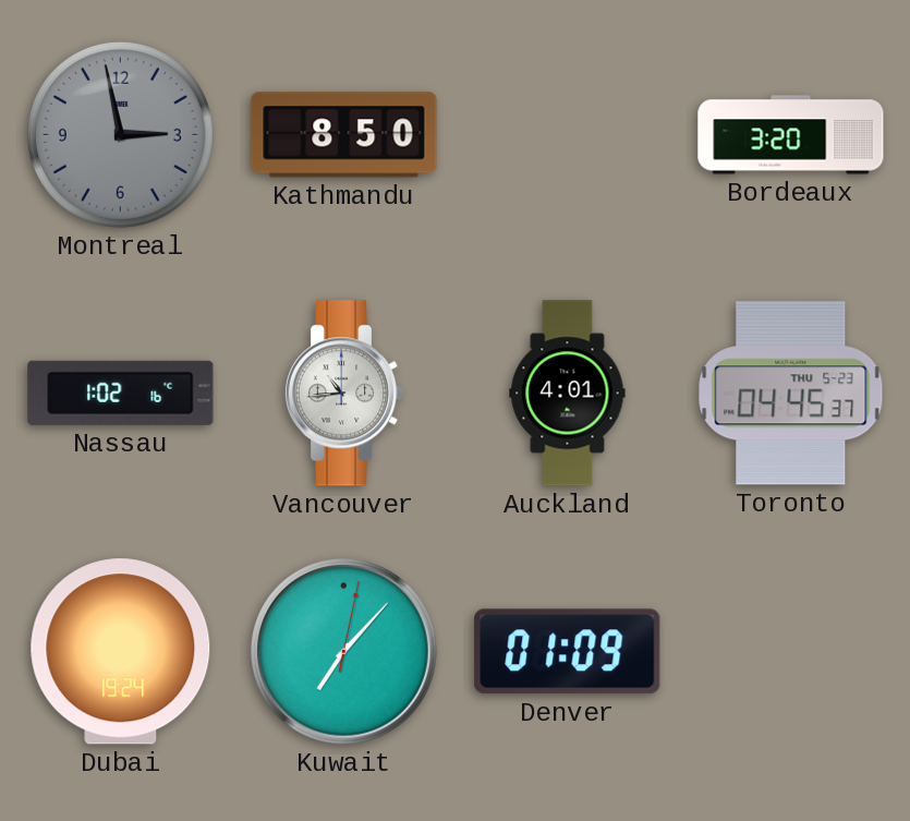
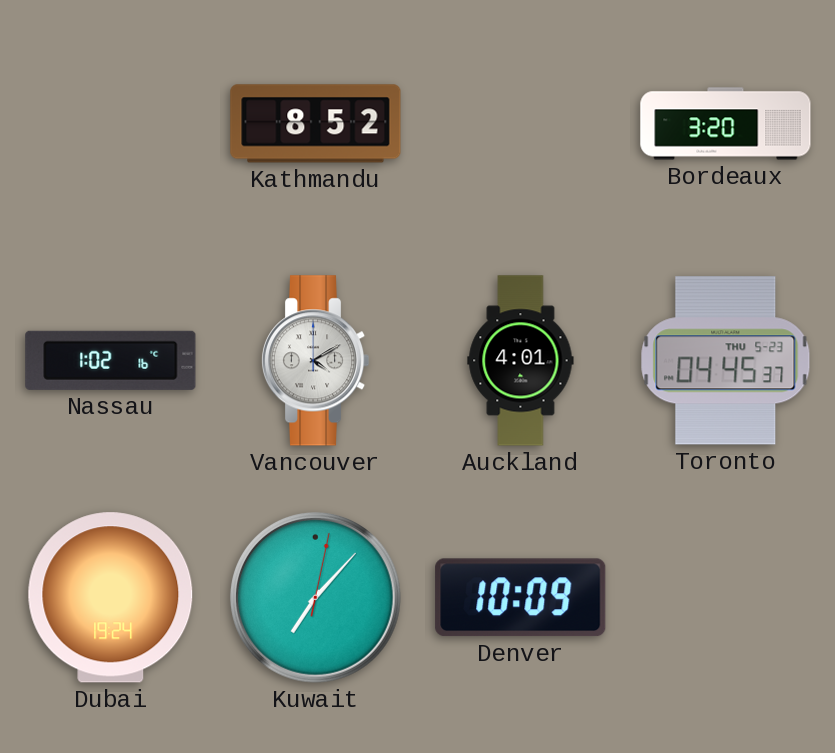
Montreal: 2:58 -> none
Kathmandu: 8:50 -> 8:52
Vancouver: 10:44 -> 4:10
Denver: 01:09 -> 10:09
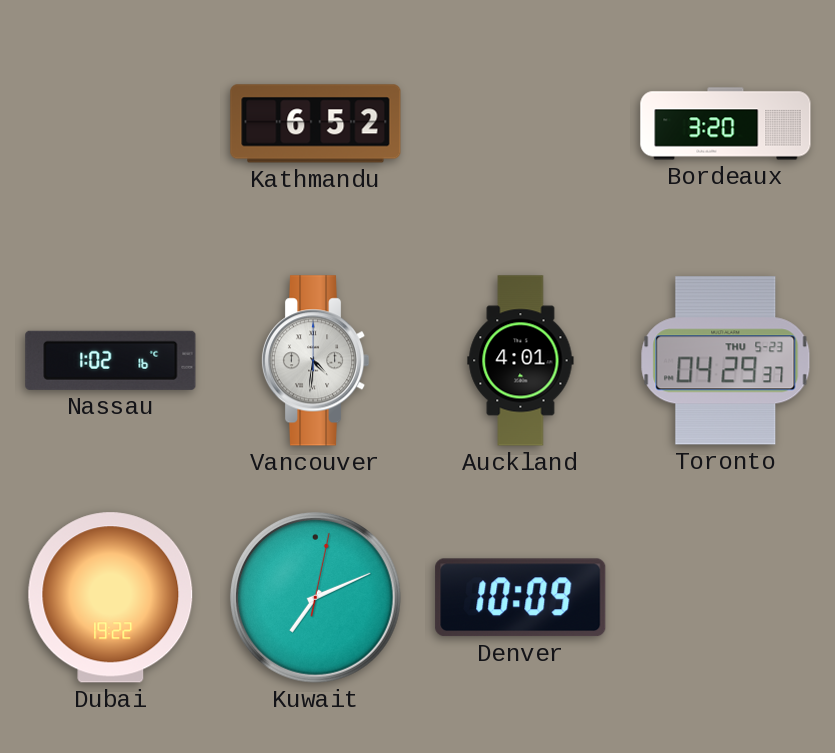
Kathmandu: 8:52 -> 6:52
Vancouver: 4:10 -> 4:31
Toronto: 04:45 -> 04:29
Dubai: 19:24 -> 19:22
Kuwait: 7:07 -> 7:11
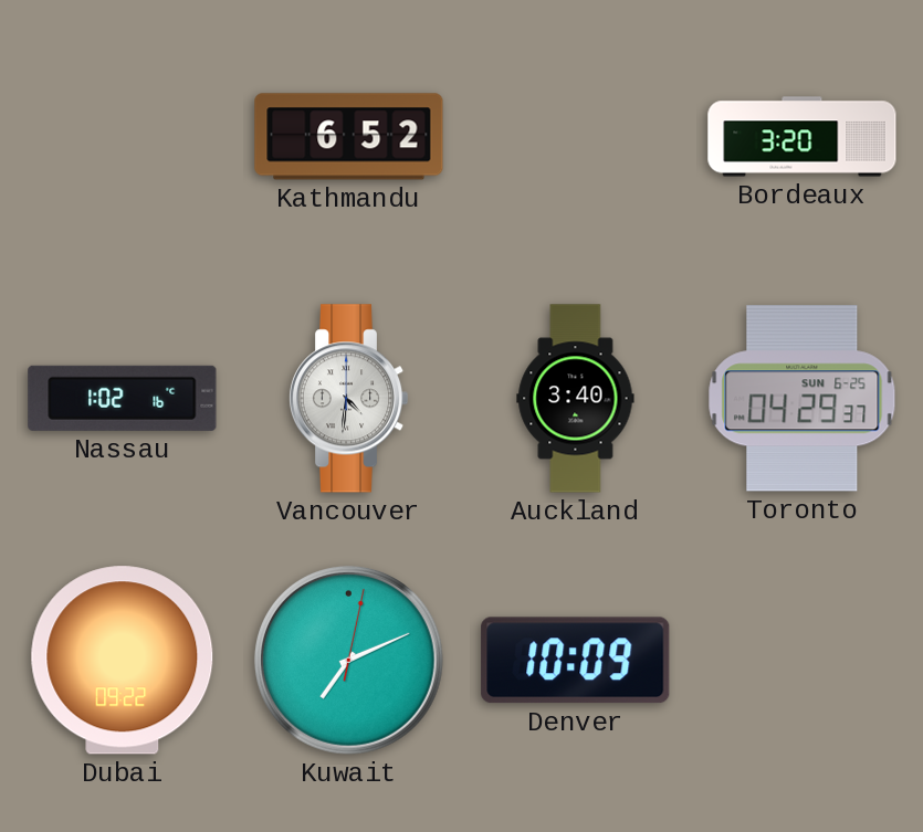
Auckland: 4:01 -> 3:40
Toronto date: THU 5-23 -> SUN 6-25
Dubai: 19:22 -> 09:22
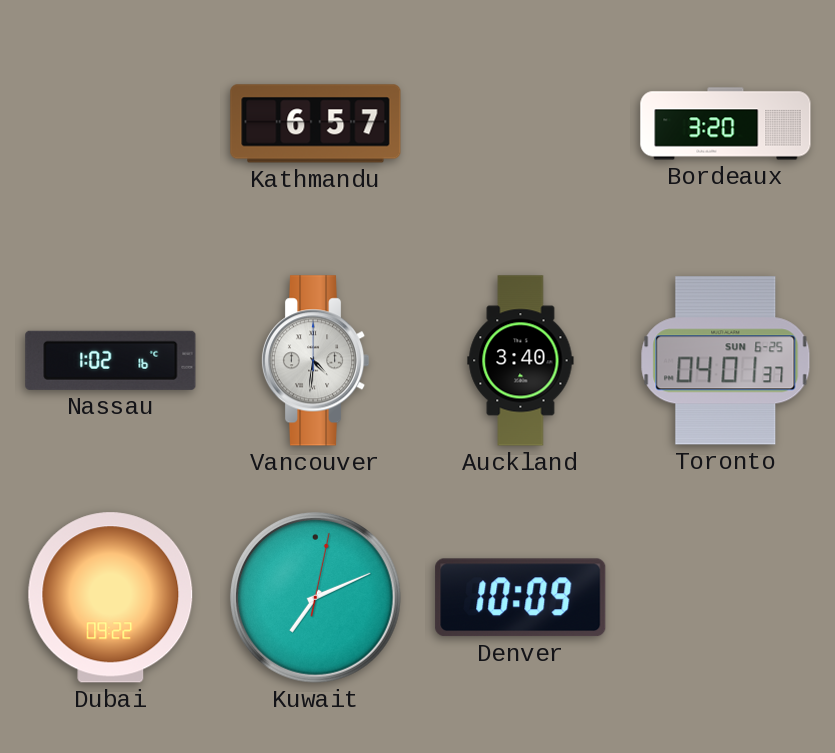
Kathmandu: 6:52 -> 6:57
Toronto: 04:29 -> 04:01
